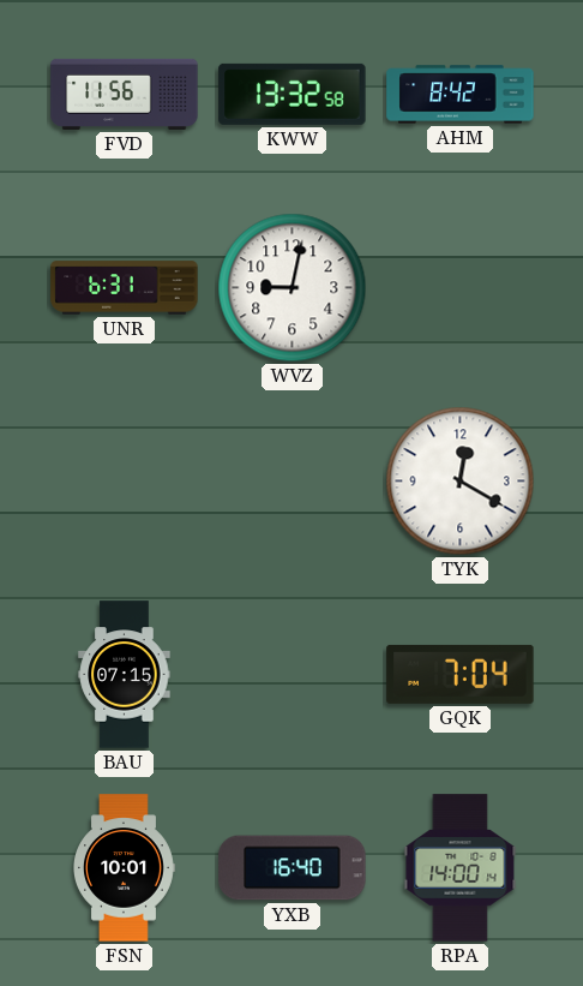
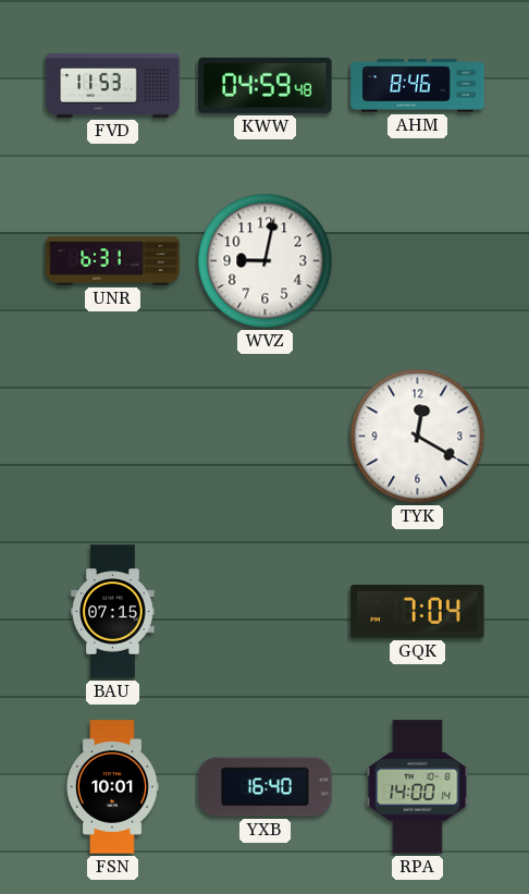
FVD: 11:56 -> 11:53
KWW: 13:32 -> 04:59
AHM: 8:42 -> 8:46
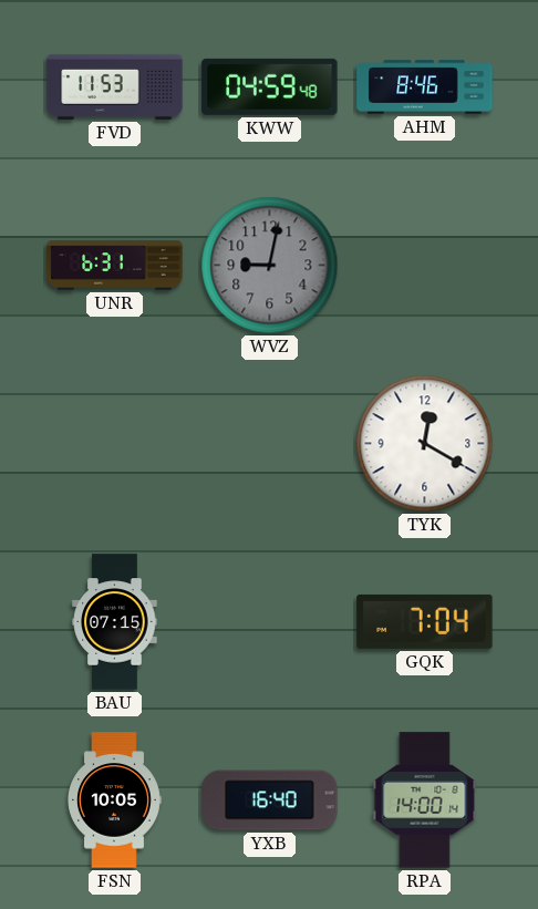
WVZ dial: white -> grey
FSN: 10:01 -> 10:05
